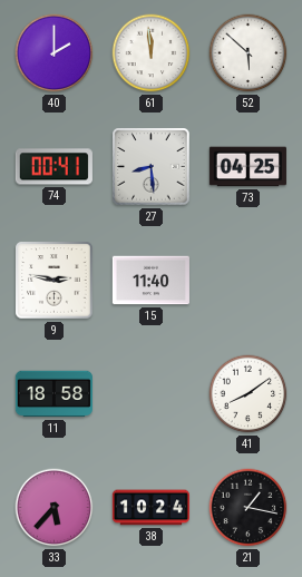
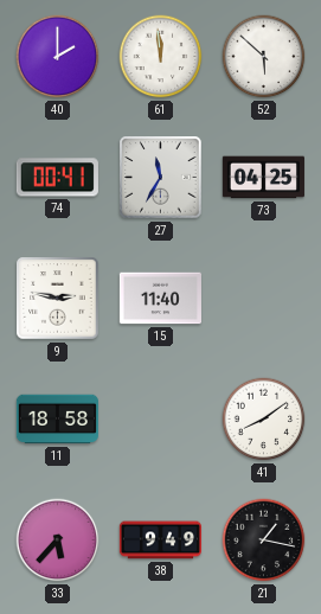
27: 8:29 -> 11:35
38: 10:24 -> 9:49
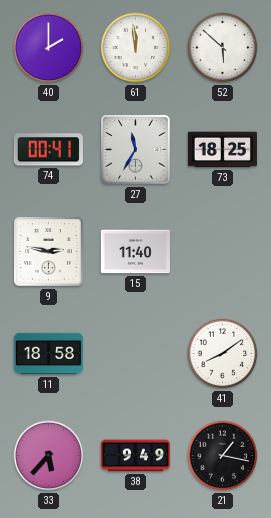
73: 04:25 -> 18:25
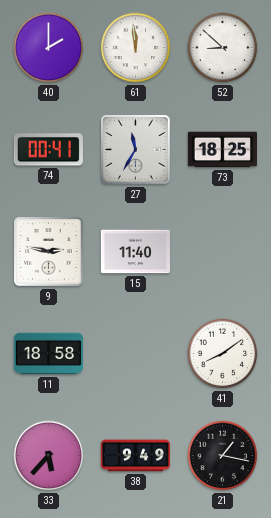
52: 5:52 -> 8:52
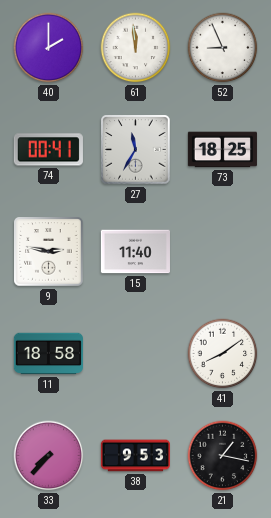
52: 8:52 -> 8:56
33: 5:37 -> 7:37
38: 9:49 -> 9:53
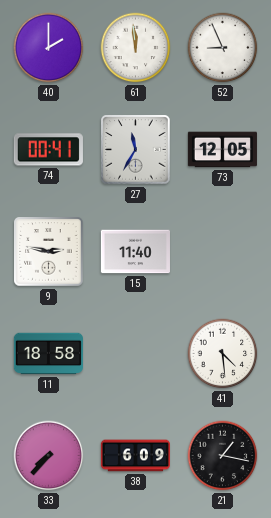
73: 18:25 -> 12:05
41: 8:09 -> 4:29
38: 9:53 -> 6:09
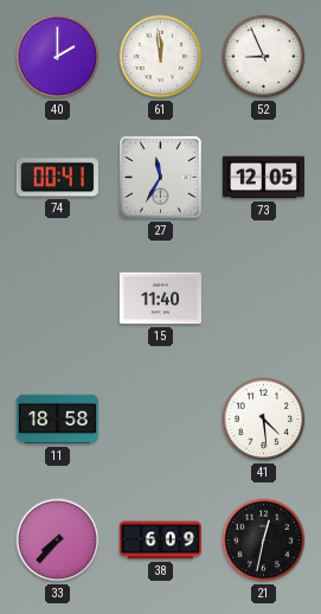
9: 2:47 -> none
21: 1:17 -> 12:32
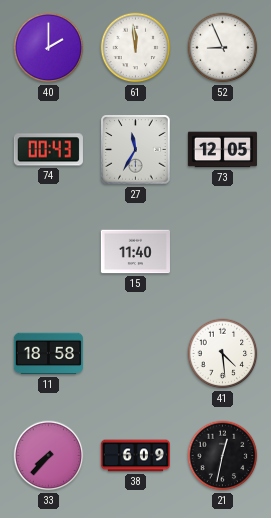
74: 00:41 -> 00:43
